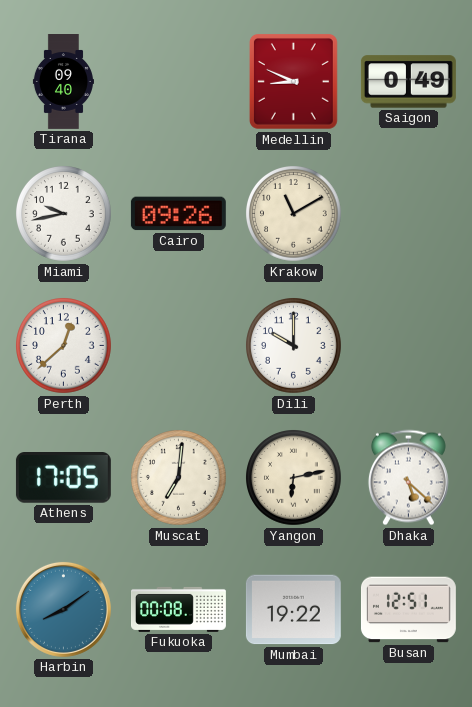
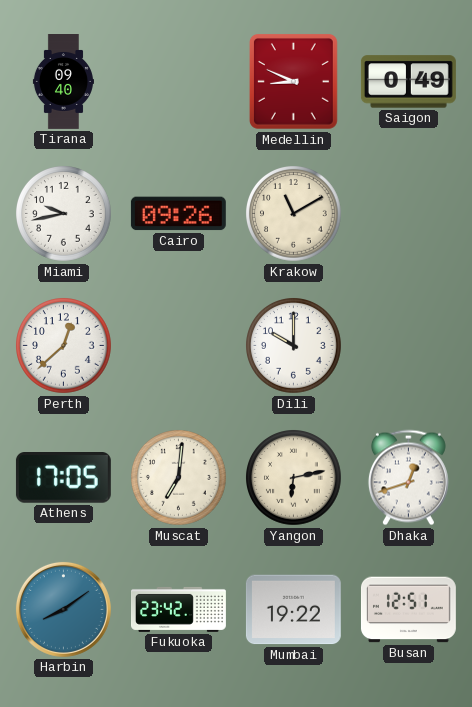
Dhaka: 5:22 -> 12:42
Fukuoka: 00:08 -> 23:42
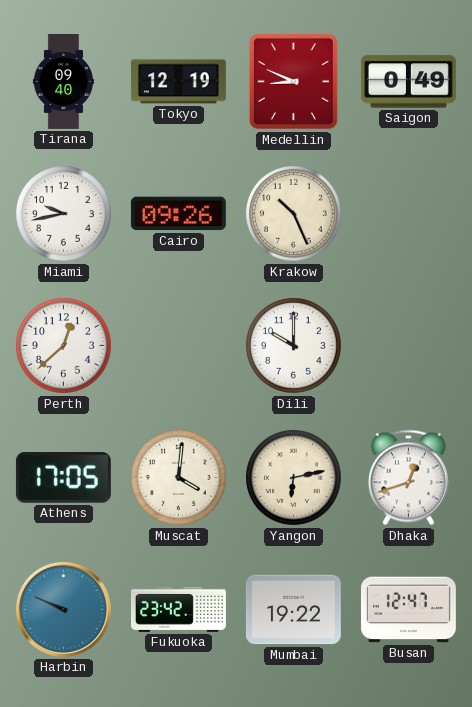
Tokyo: none -> 12:19
Krakow: 11:10 -> 10:26
Muscat: 7:01 -> 4:01
Harbin: 8:09 -> 9:49
Busan: 12:51 -> 12:47
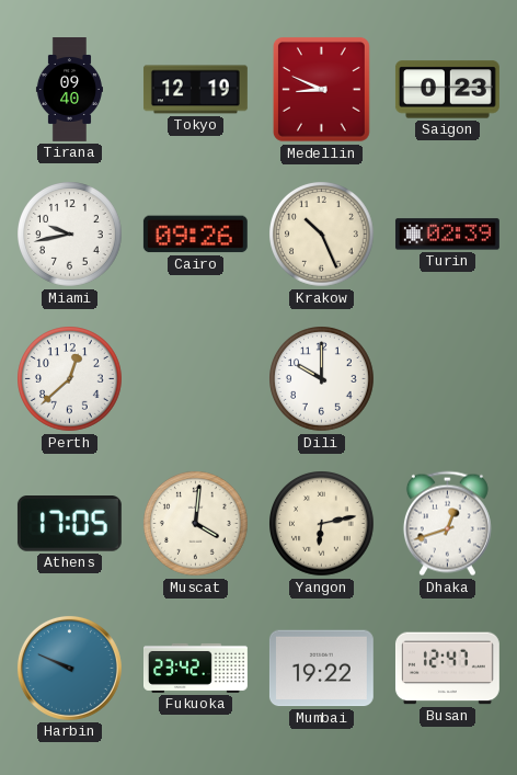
Saigon: 0:49 -> 0:23
Turin: none -> 02:39
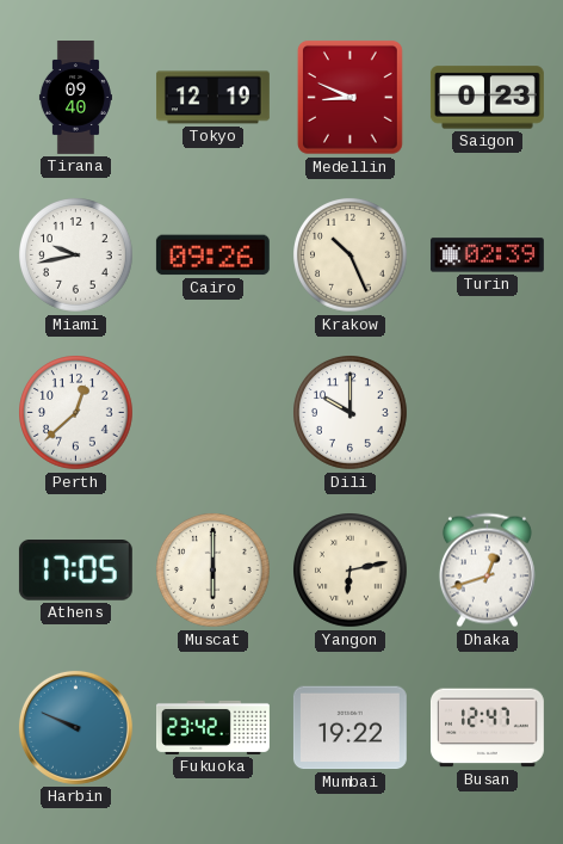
Muscat: 4:01 -> 6:00
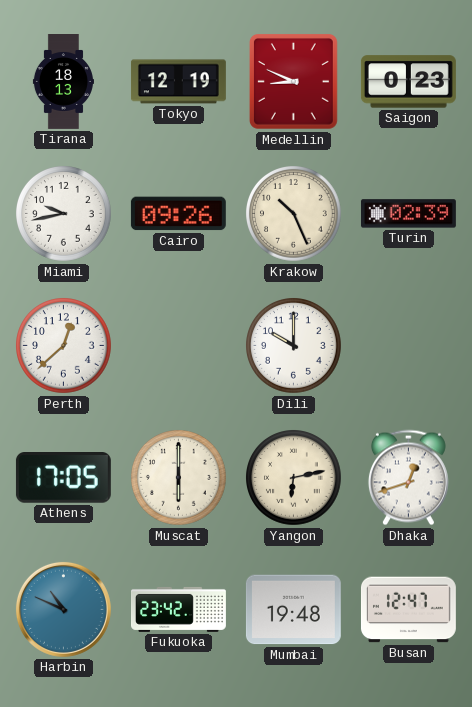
Tirana: 09:40 -> 18:13
Harbin: 9:49 -> 10:49
Mumbai: 19:22 -> 19:48
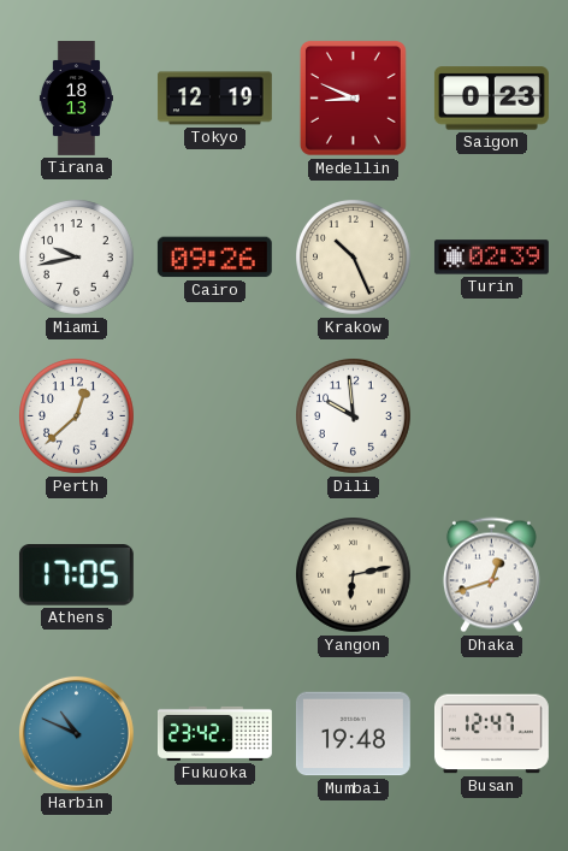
Dili: 10:00 -> 9:59
Muscat: 6:00 -> none
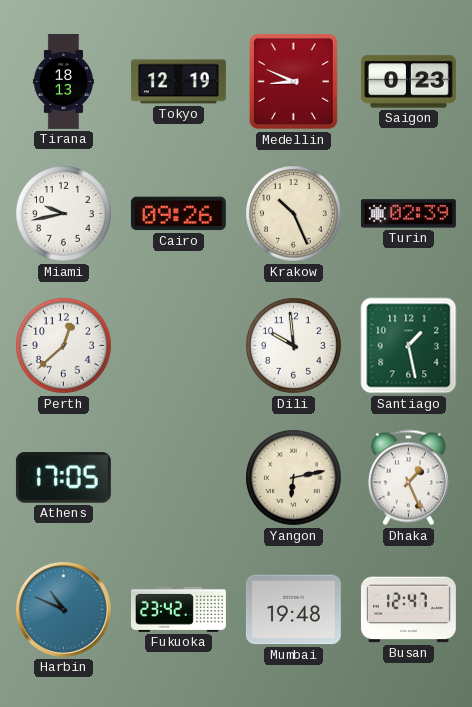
Santiago: none -> 1:28
Dhaka: 12:42 -> 1:26
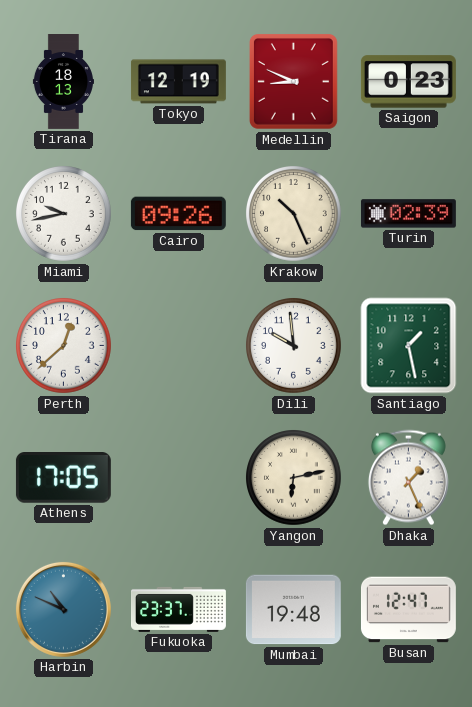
Fukuoka: 23:42 -> 23:37
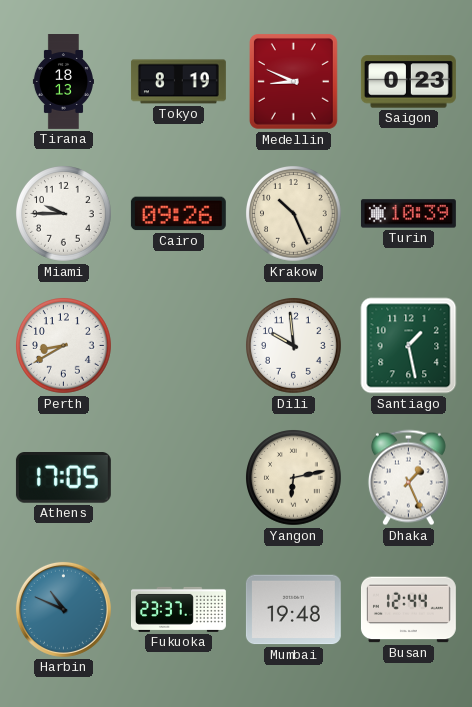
Tokyo: 12:19 -> 8:19
Miami: 9:43 -> 9:45
Turin: 02:39 -> 10:39
Perth: 12:38 -> 8:40
Busan: 12:47 -> 12:44
